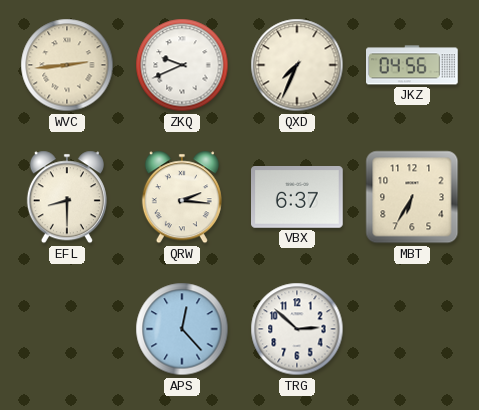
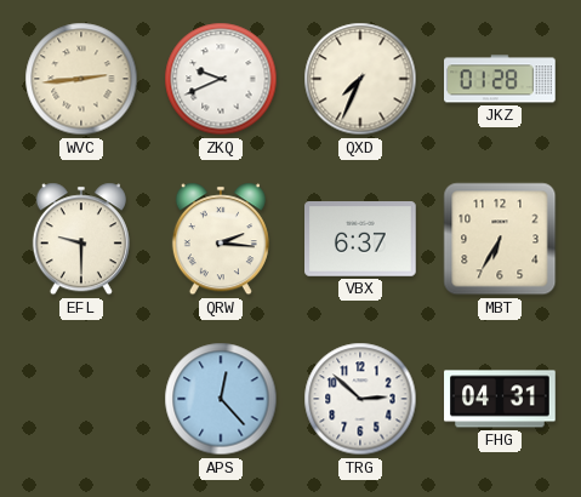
JKZ: 04:56 -> 01:28
EFL: 8:30 -> 9:30
FHG: none -> 04:31
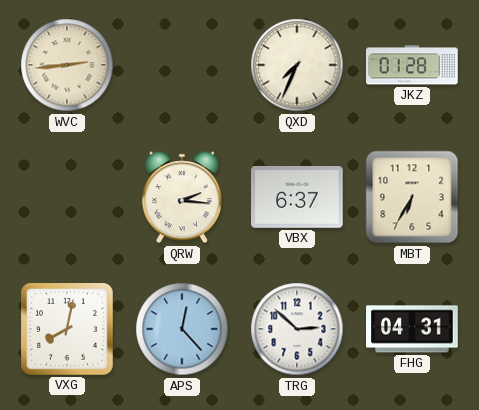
ZKQ: 9:41 -> none
EFL: 9:30 -> none
VXG: none -> 8:02
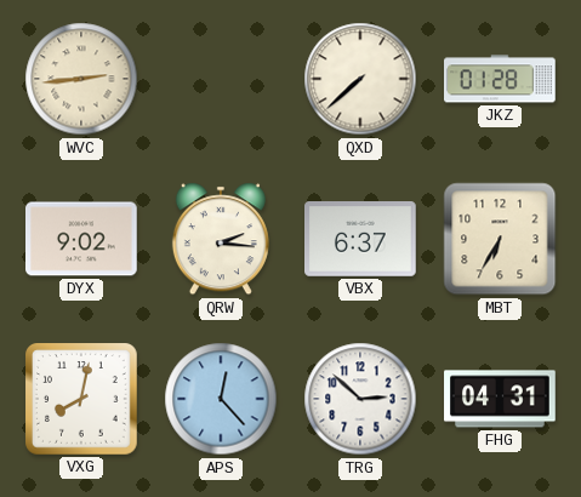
QXD: 7:34 -> 7:38
DYX: none -> 9:02
